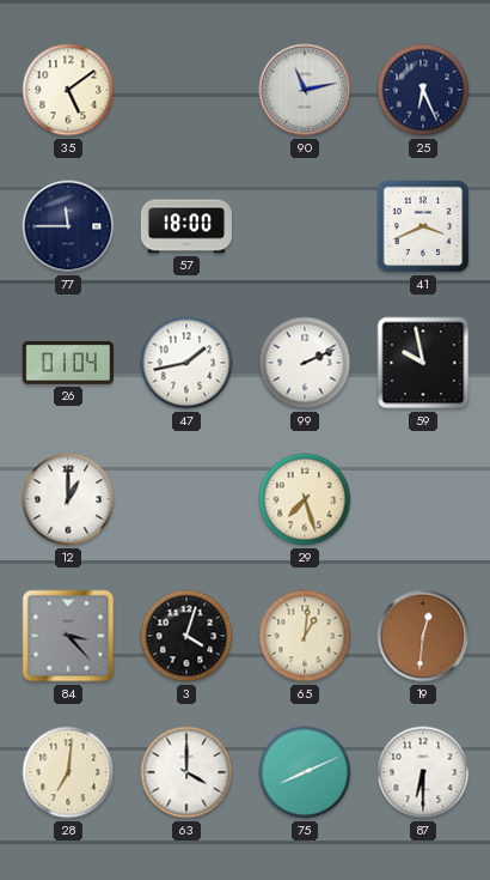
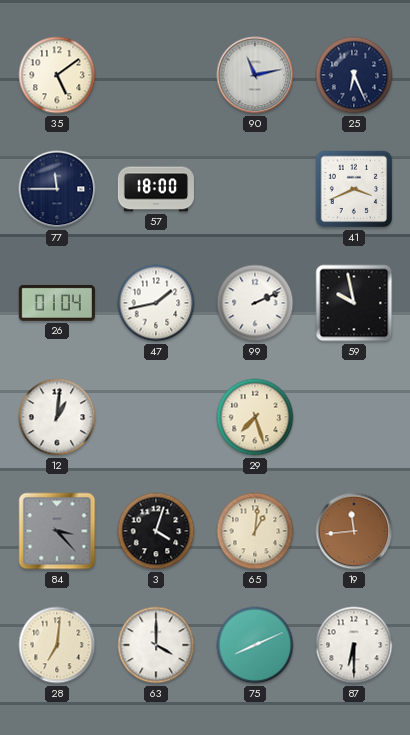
12: 1:00 -> 1:01
19: 12:31 -> 11:44
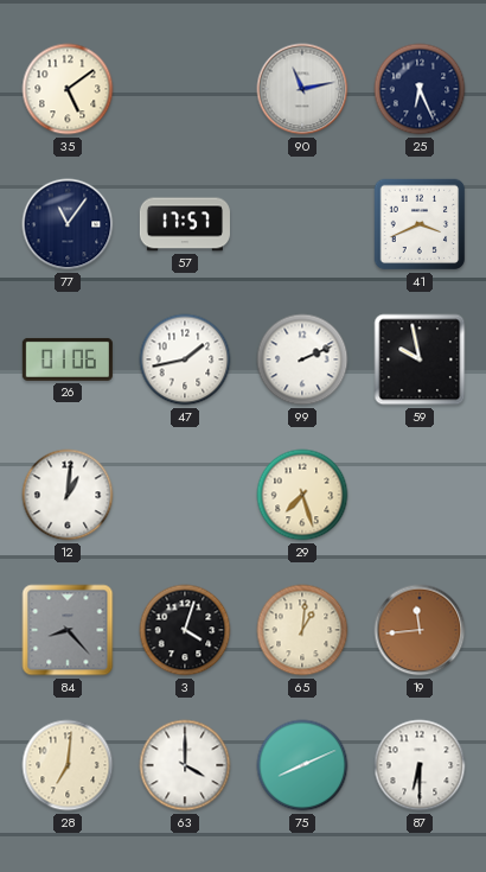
77: 11:45 -> 11:06
57: 18:00 -> 17:57
26: 01:04 -> 01:06
84: 3:23 -> 8:23
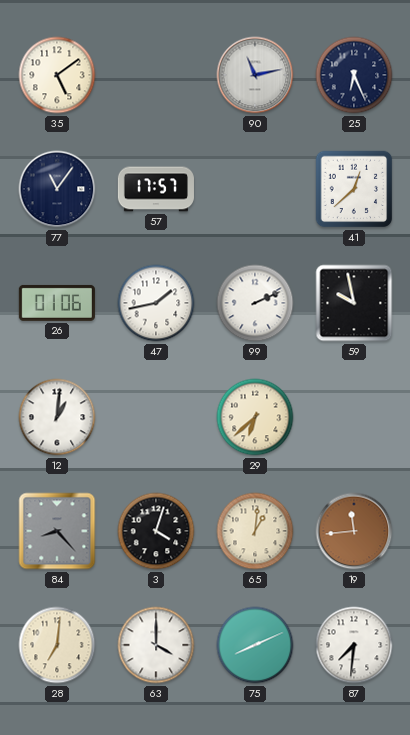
41: 3:41 -> 12:38
29: 7:27 -> 6:38
87: 6:30 -> 7:31
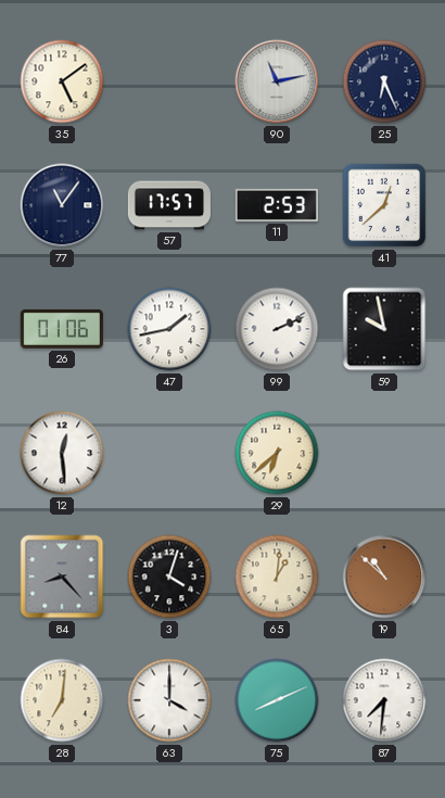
11: none -> 2:53
12: 1:01 -> 12:29
19: 11:44 -> 10:52
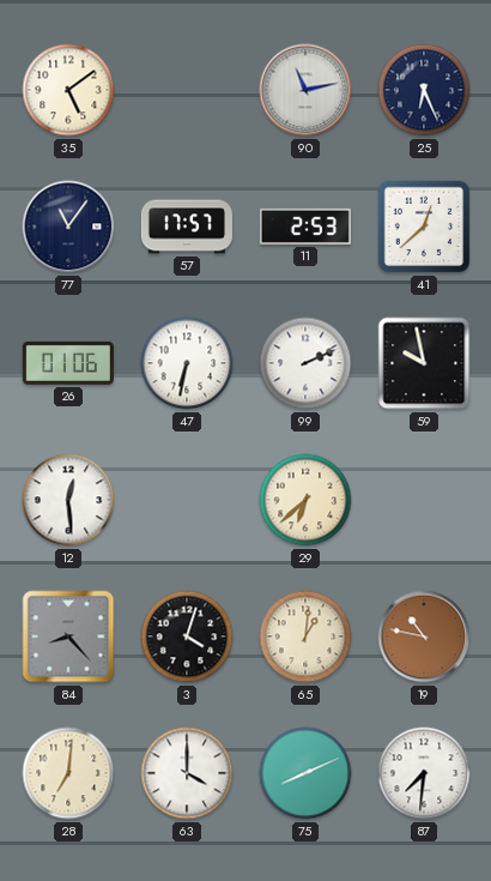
47: 1:43 -> 6:32
19: 10:52 -> 10:47
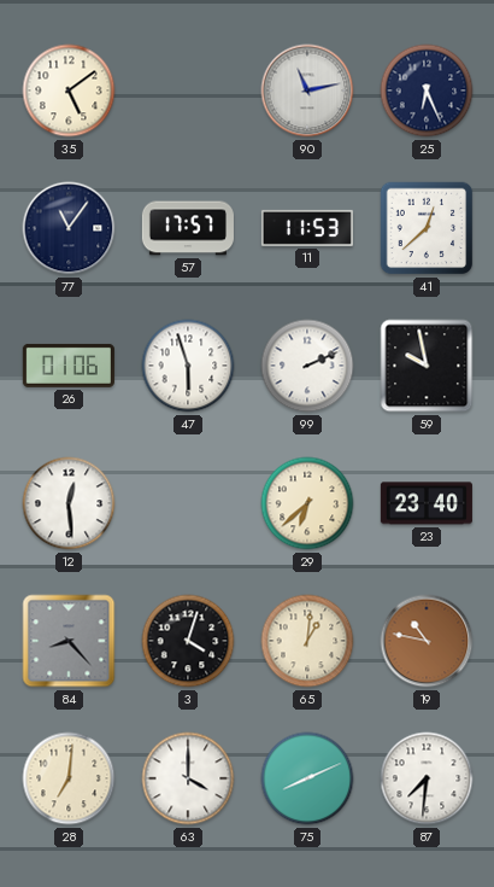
11: 2:53 -> 11:53
47: 6:32 -> 5:57
23: none -> 23:40
